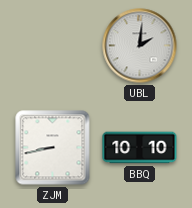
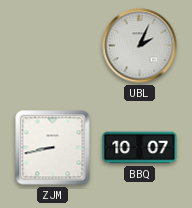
UBL: 2:01 -> 2:04
BBQ: 10:10 -> 10:07
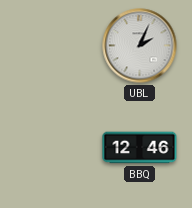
ZJM: 8:43 -> none
BBQ: 10:07 -> 12:46
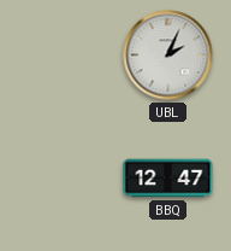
BBQ: 12:46 -> 12:47
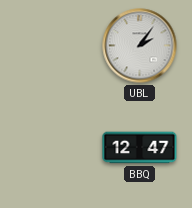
UBL: 2:04 -> 2:06
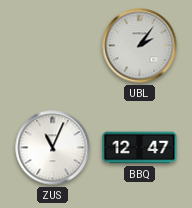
ZUS: none -> 11:04
